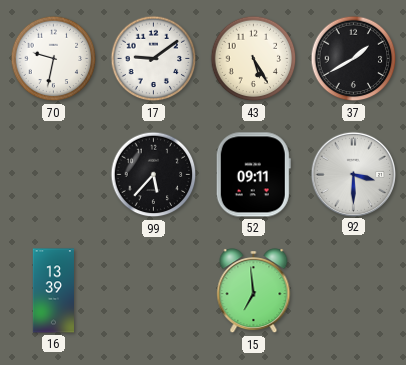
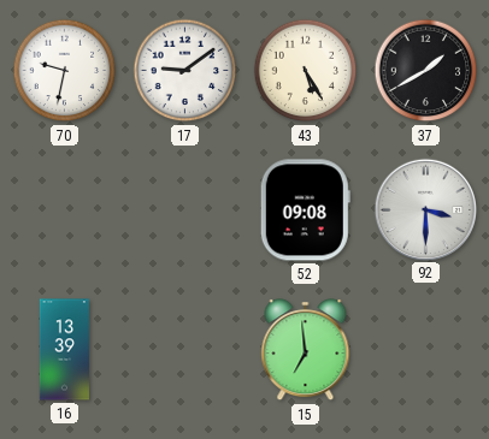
99: 5:37 -> none
52: 09:11 -> 09:08
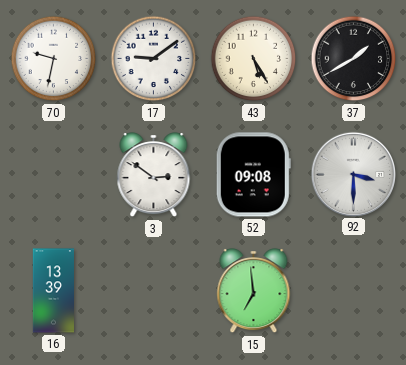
3: none -> 2:51
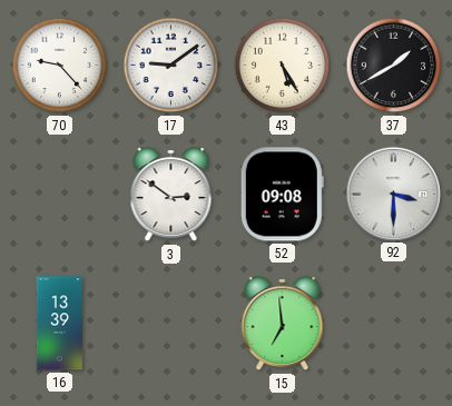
70: 9:32 -> 9:23
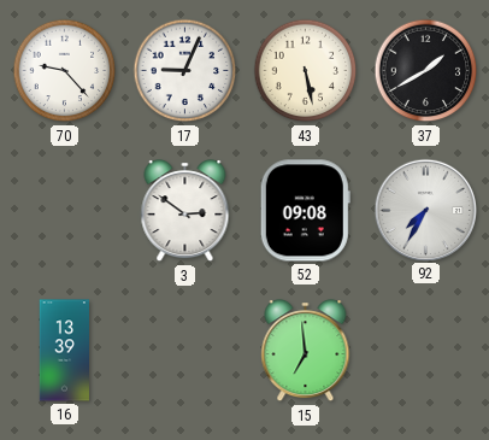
17: 9:09 -> 9:04
43: 5:25 -> 5:28
92: 3:30 -> 7:35
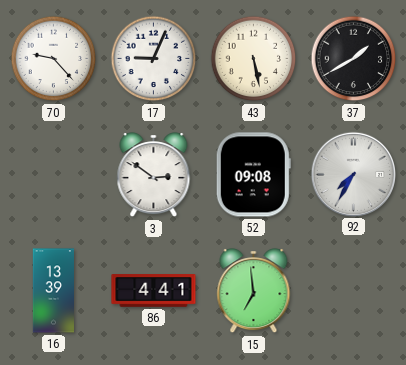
86: none -> 4:41
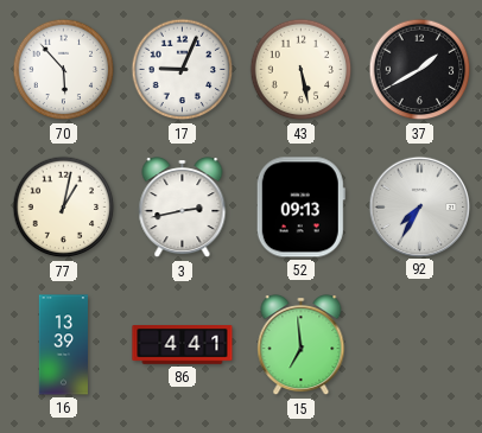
70: 9:23 -> 5:53
77: none -> 1:02
3: 2:51 -> 2:43
52: 09:08 -> 09:13
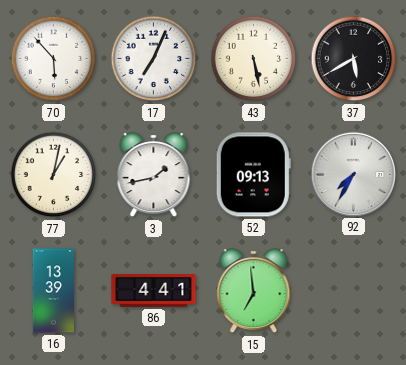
17: 9:04 -> 7:04
37: 1:40 -> 5:40
3: 2:43 -> 1:43
